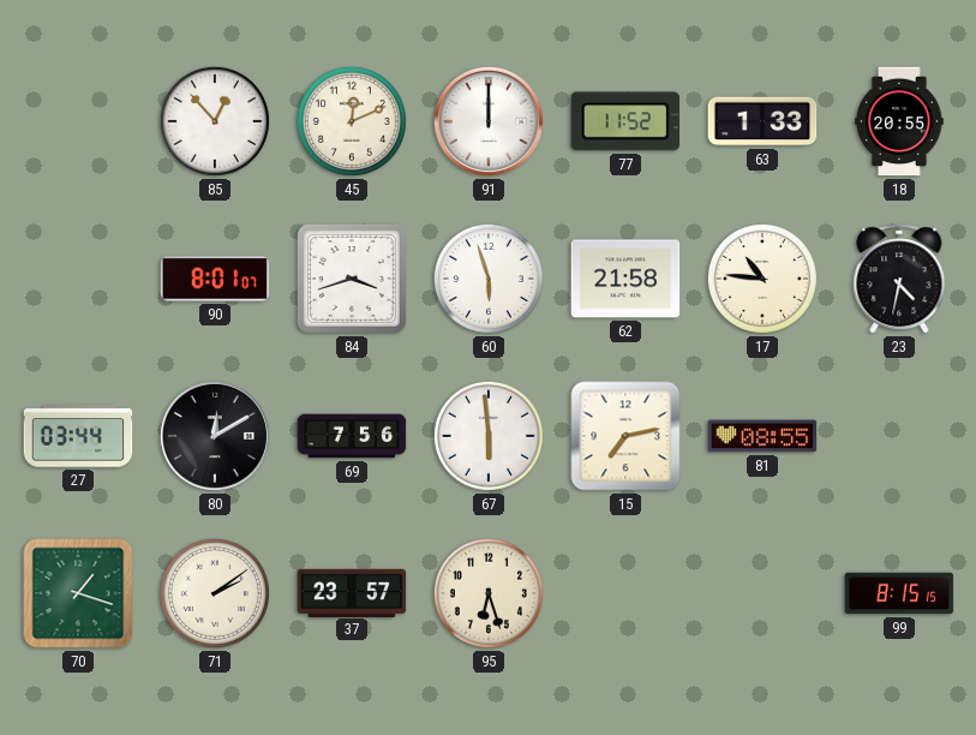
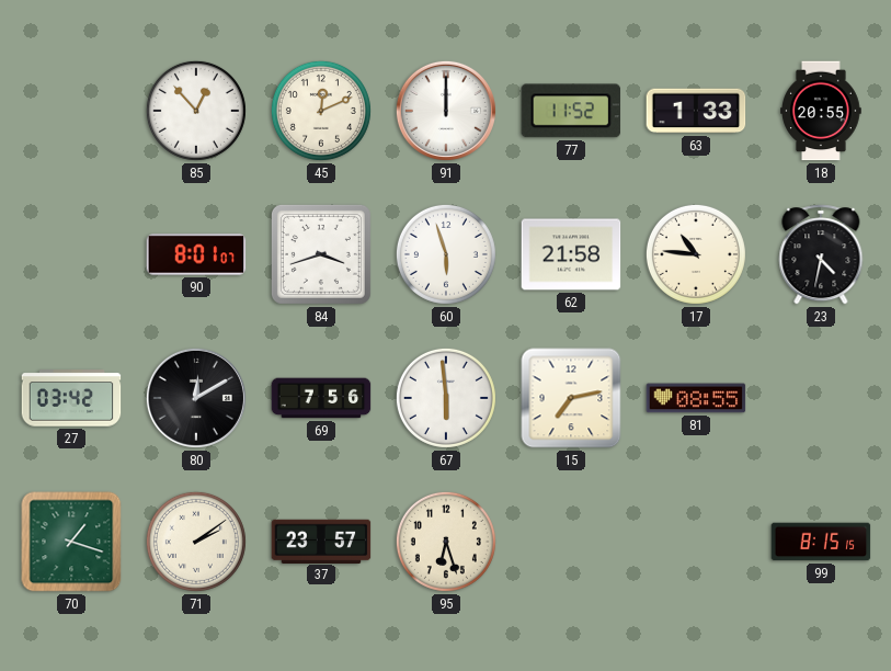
27: 03:44 -> 03:42
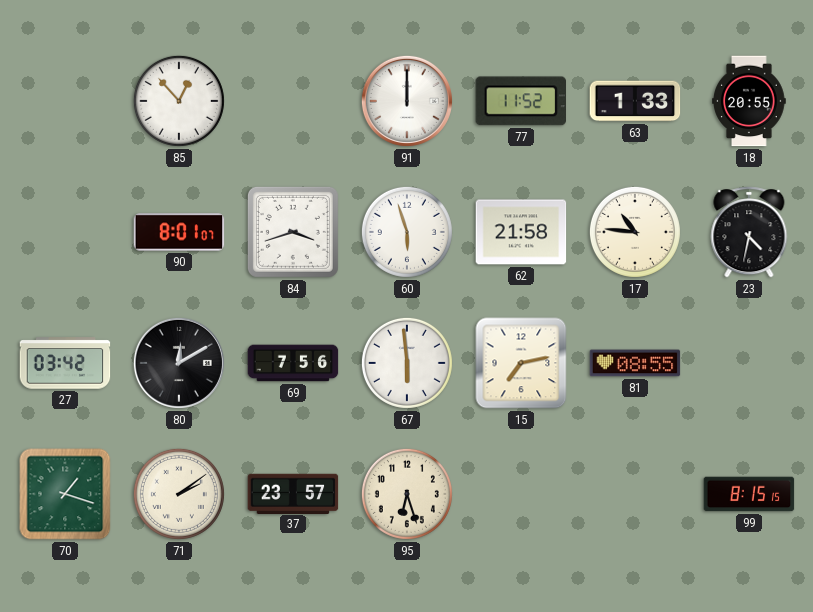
45: 12:11 -> none
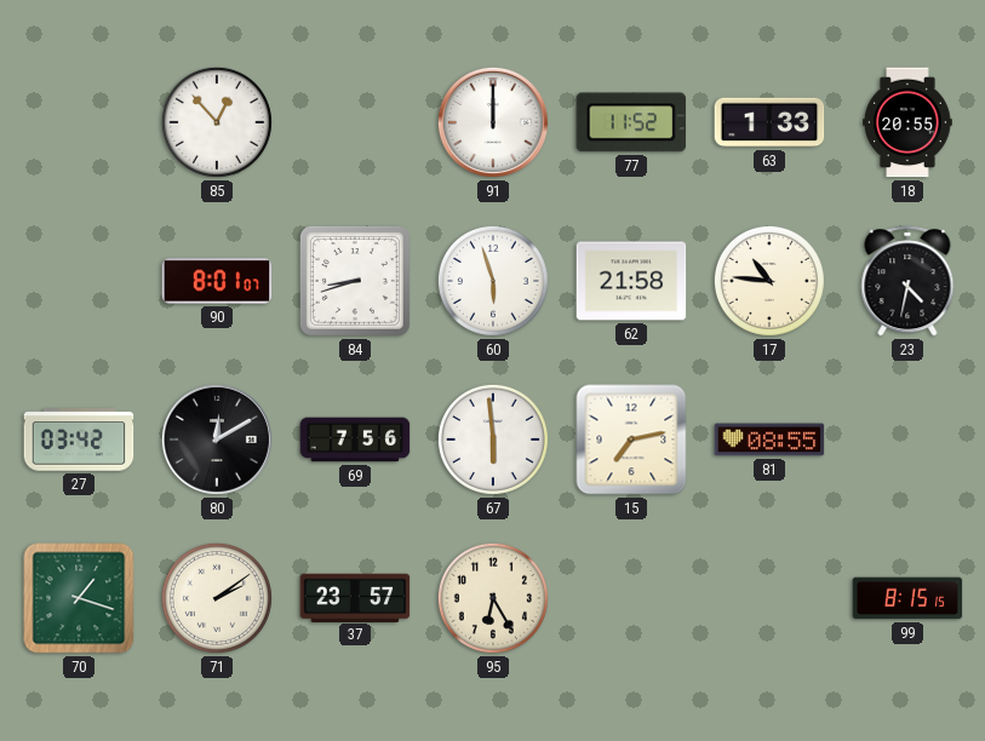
84: 3:42 -> 8:42
95: 6:27 -> 6:25
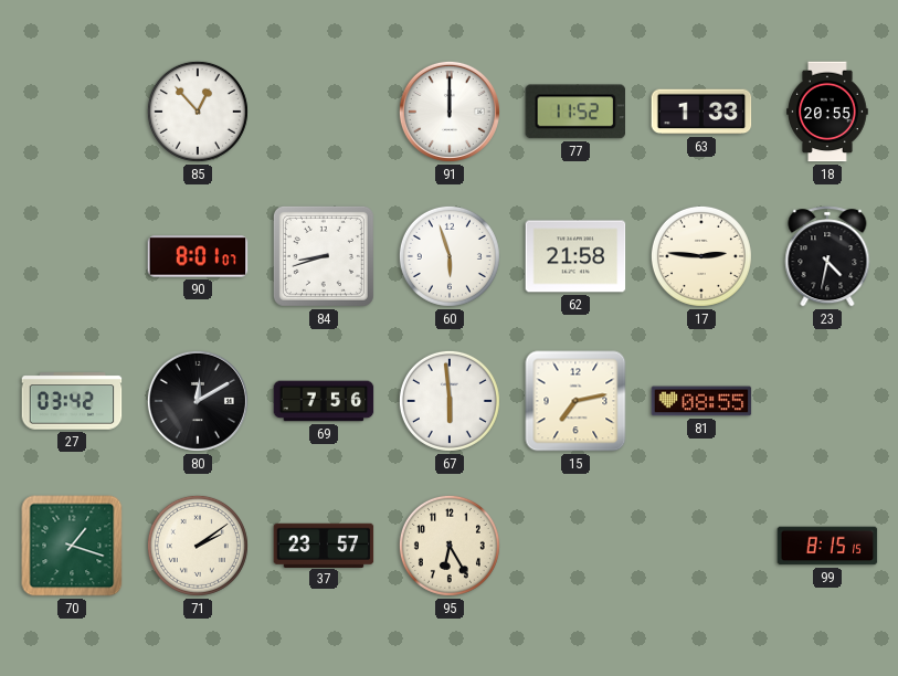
17: 10:46 -> 2:46
